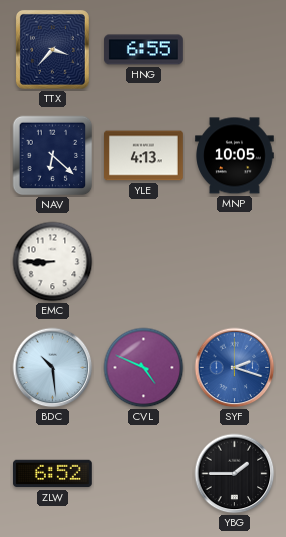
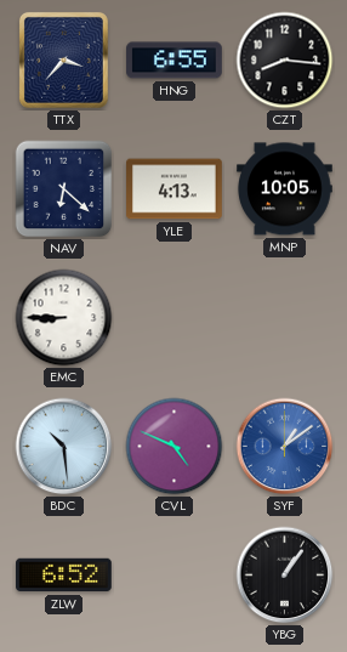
CZT: none -> 8:16
SYF: 2:18 -> 1:09
YBG: 1:45 -> 1:06
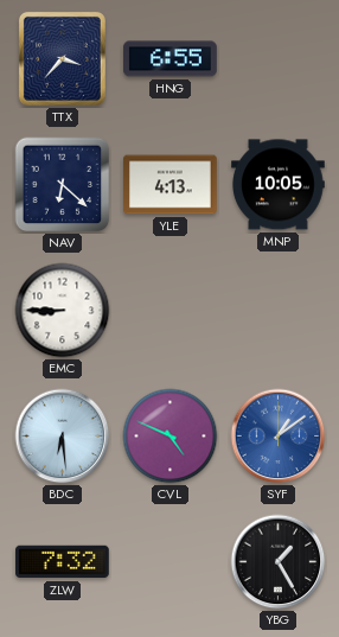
CZT: 8:16 -> none
BDC: 10:29 -> 6:29
ZLW: 6:52 -> 7:32
YBG: 1:06 -> 1:25
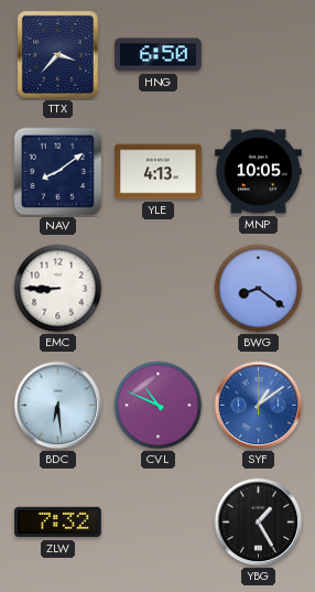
HNG: 6:55 -> 6:50
NAV: 6:22 -> 8:09
BWG: none -> 8:21
CVL: 4:49 -> 10:49
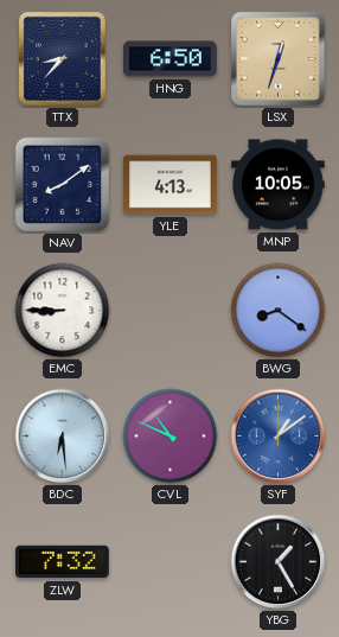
TTX: 3:37 -> 8:37
LSX: none -> 12:33
